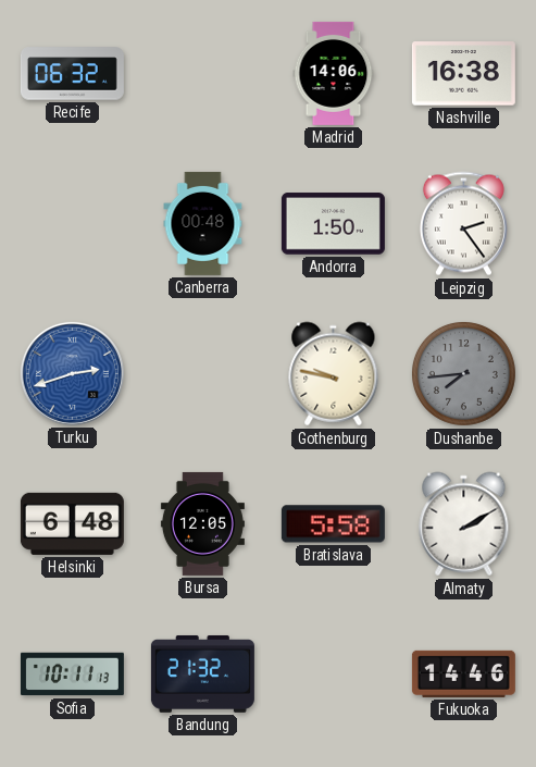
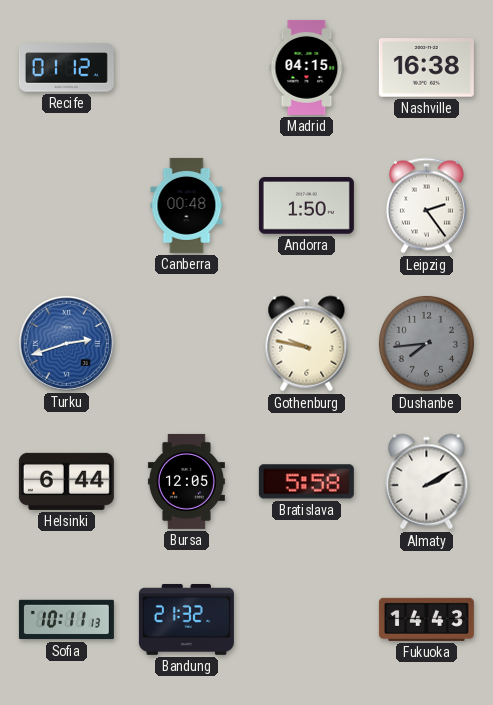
Recife: 06:32 -> 01:12
Madrid: 14:06 -> 04:15
Helsinki: 6:48 -> 6:44
Fukuoka: 14:46 -> 14:43
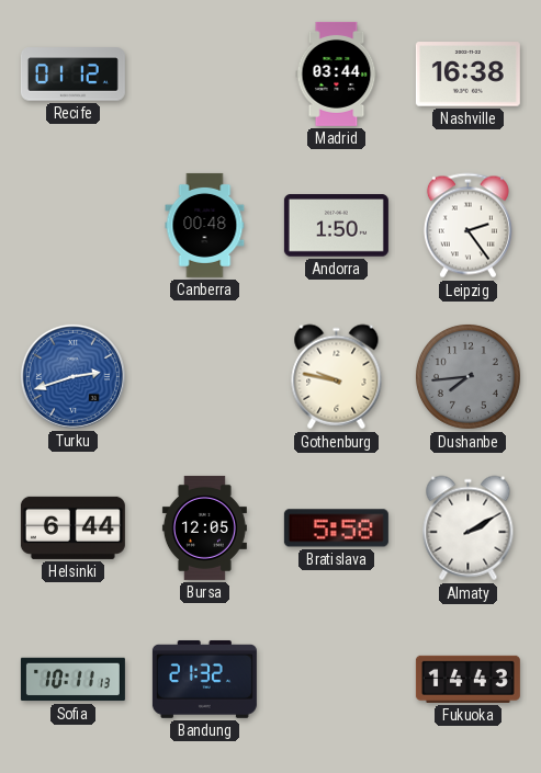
Madrid: 04:15 -> 03:44
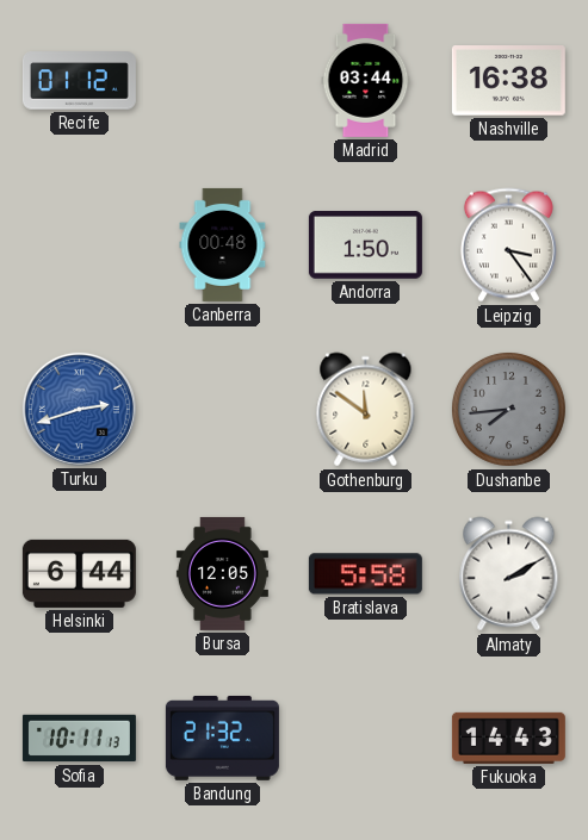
Leipzig: 2:24 -> 3:24
Gothenburg: 9:47 -> 11:51
